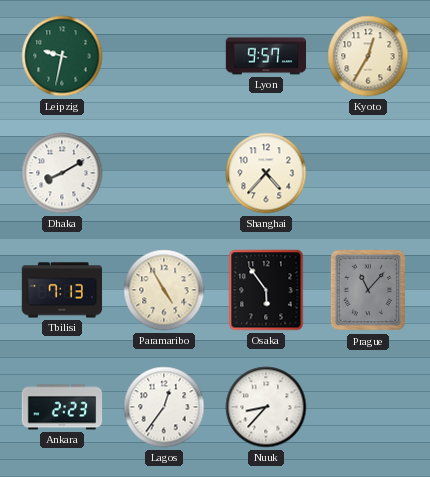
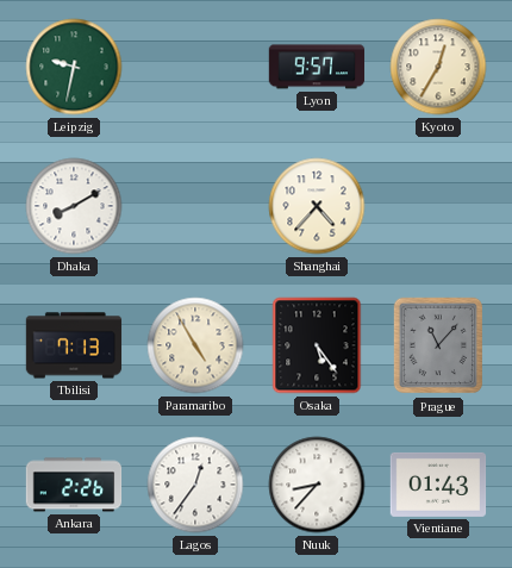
Osaka: 5:54 -> 5:24
Ankara: 2:23 -> 2:26
Vientiane: none -> 01:43
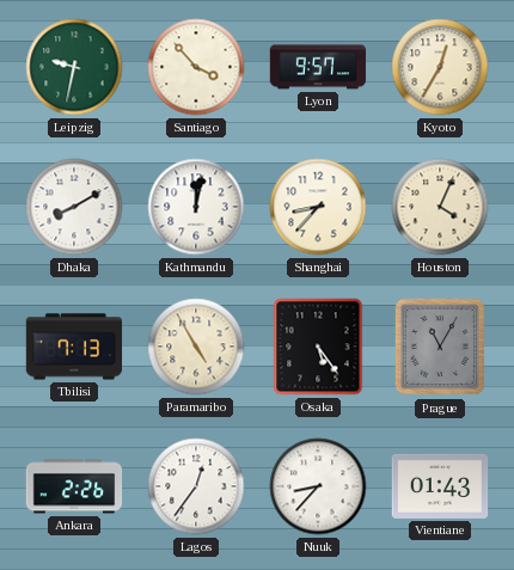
Santiago: none -> 3:53
Kathmandu: none -> 12:02
Shanghai: 4:37 -> 8:37
Houston: none -> 4:04
Prague: 11:07 -> 11:05
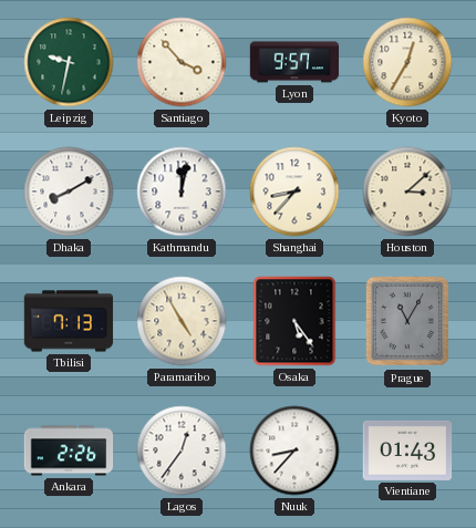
Houston: 4:04 -> 3:08
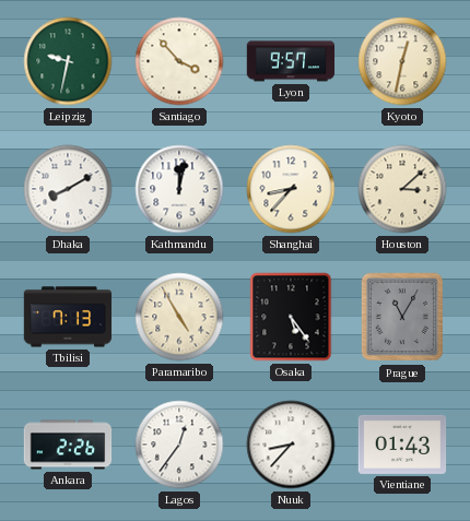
Kyoto: 12:35 -> 12:32
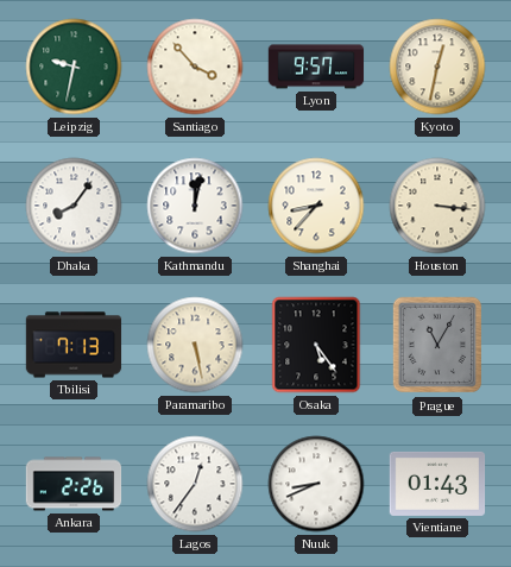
Dhaka: 8:10 -> 8:06
Houston: 3:08 -> 3:16
Paramaribo: 4:55 -> 5:28
Nuuk: 8:37 -> 8:41
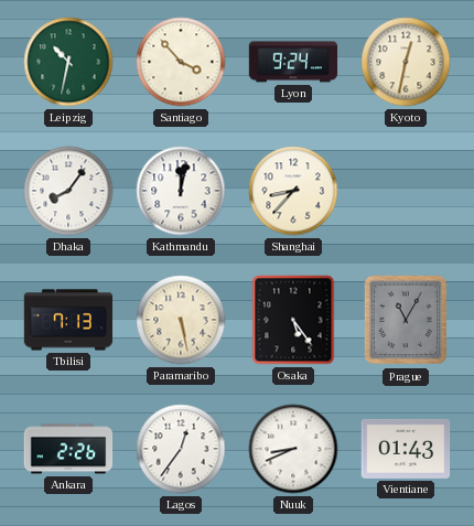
Leipzig: 9:32 -> 10:32
Lyon: 9:57 -> 9:24
Houston: 3:16 -> none
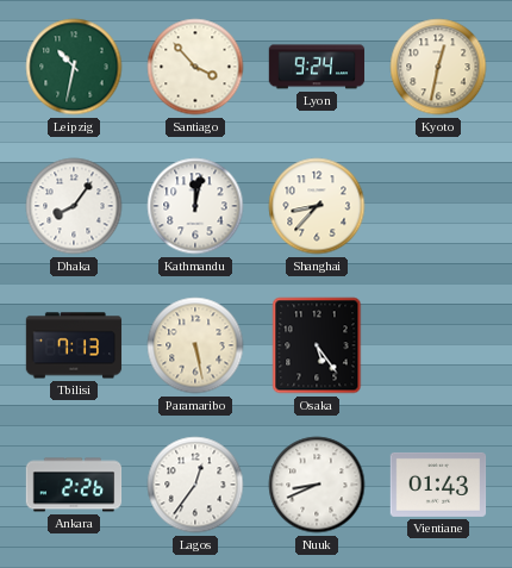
Prague: 11:05 -> none
